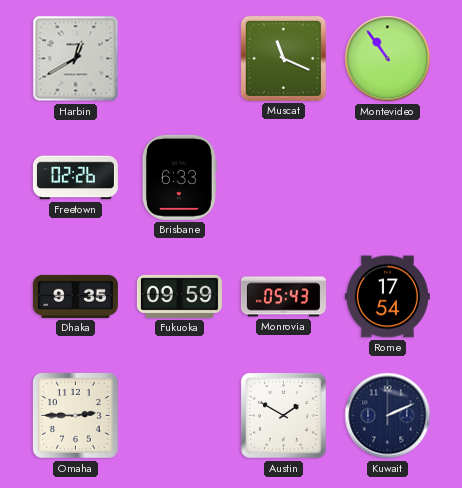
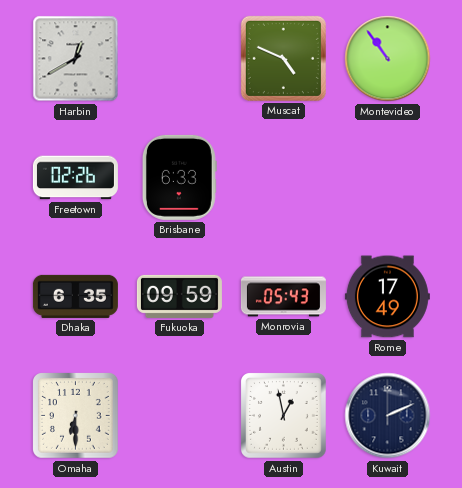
Muscat: 11:19 -> 4:49
Dhaka: 9:35 -> 6:35
Rome: 17:54 -> 17:49
Omaha: 2:45 -> 6:30
Austin: 1:50 -> 12:58
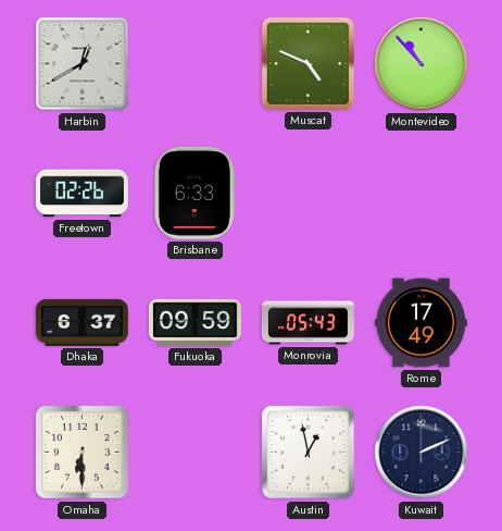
Montevideo: 10:54 -> 10:53
Dhaka: 6:35 -> 6:37
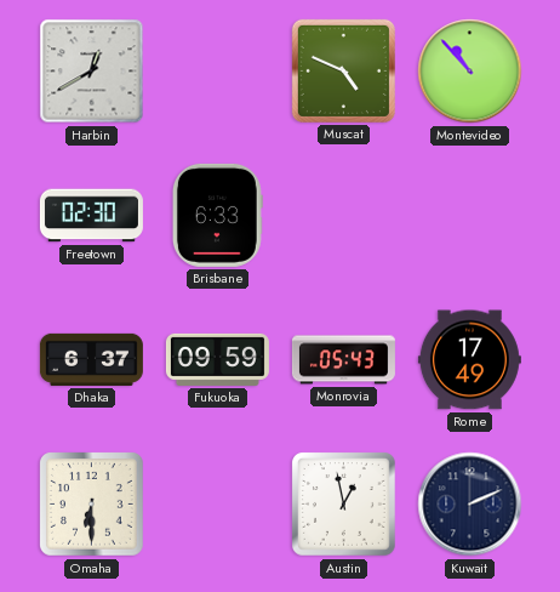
Freetown: 02:26 -> 02:30
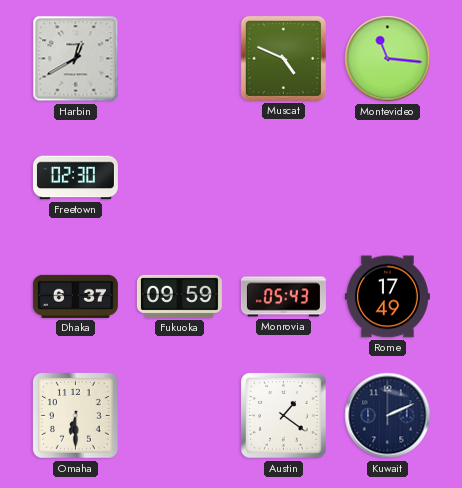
Montevideo: 10:53 -> 11:16
Brisbane: 6:33 -> none
Austin: 12:58 -> 1:21
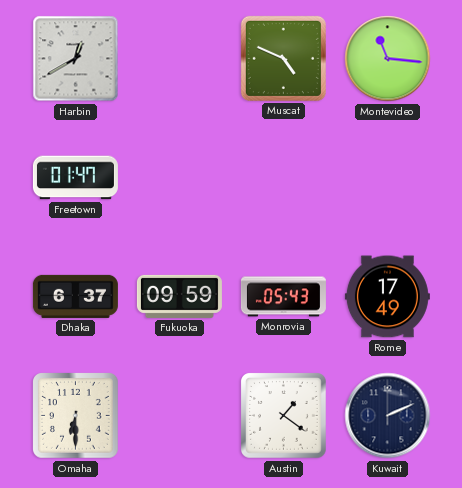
Freetown: 02:30 -> 01:47
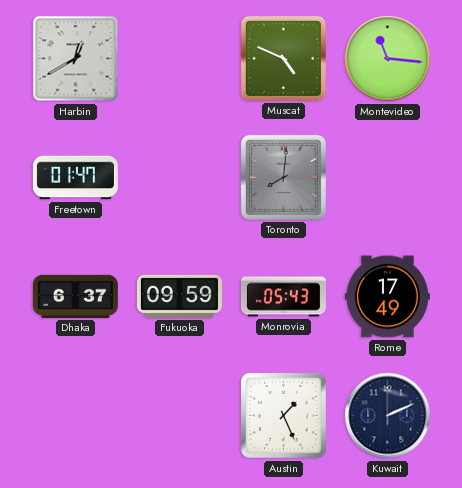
Toronto: none -> 8:01
Omaha: 6:30 -> none
Austin: 1:21 -> 1:26
